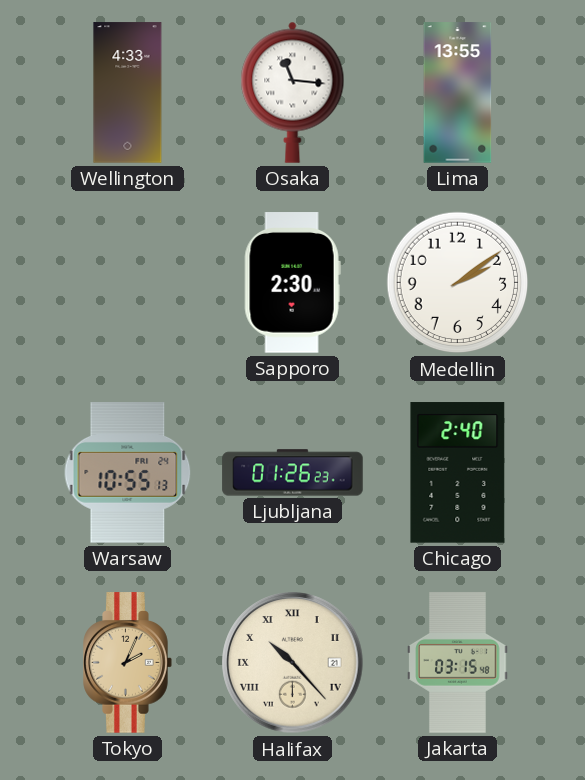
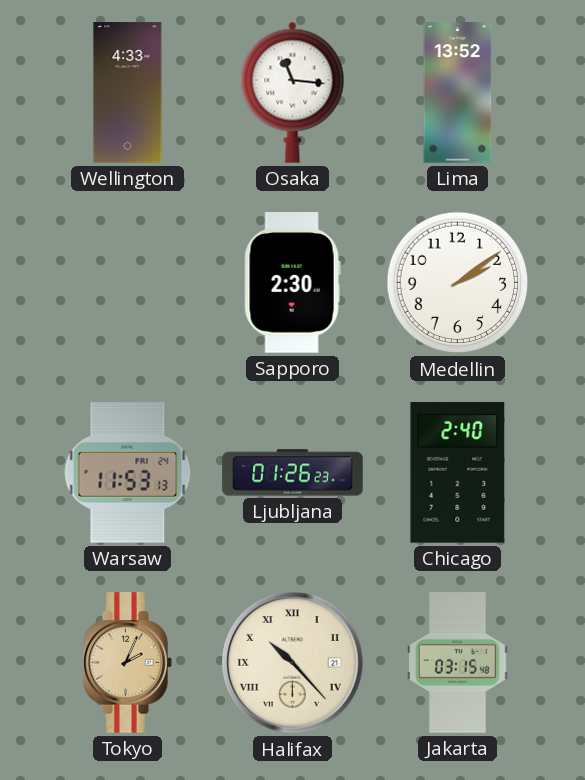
Lima: 13:55 -> 13:52
Warsaw: 10:55 -> 11:53
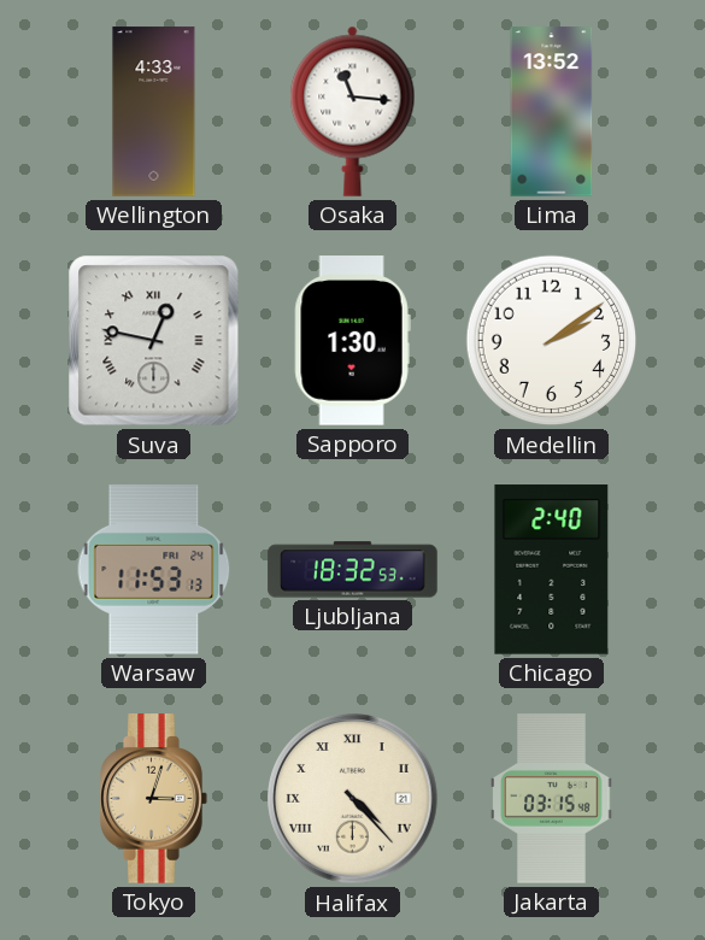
Suva: none -> 12:47
Sapporo: 2:30 -> 1:30
Ljubljana: 01:26 -> 18:32
Tokyo: 2:04 -> 3:03
Halifax: 10:23 -> 4:23
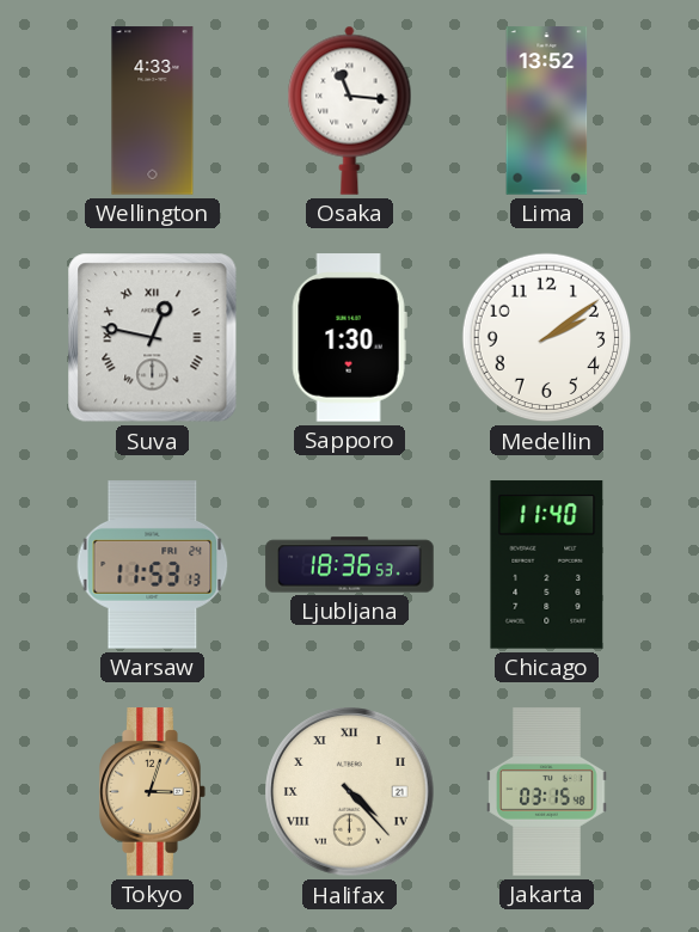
Ljubljana: 18:32 -> 18:36
Chicago: 2:40 -> 11:40
